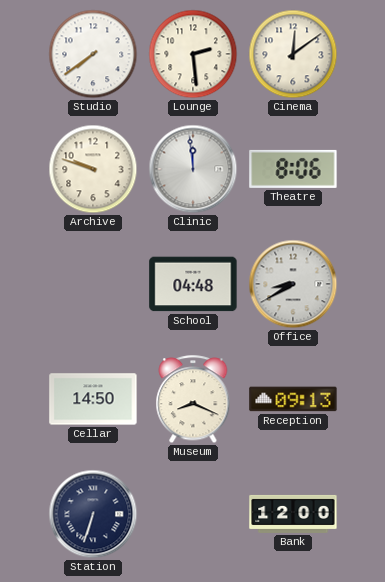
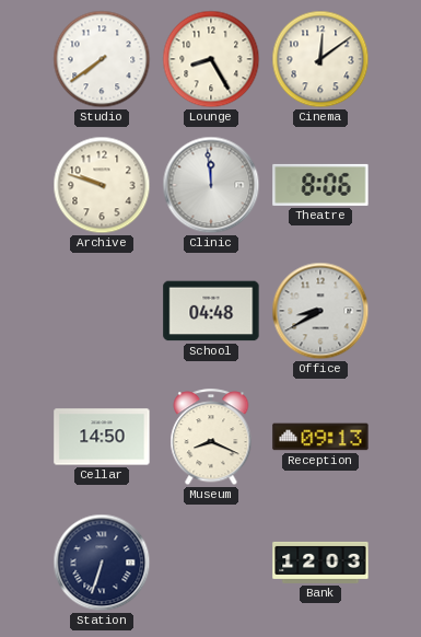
Lounge: 2:29 -> 8:25
Bank: 12:00 -> 12:03
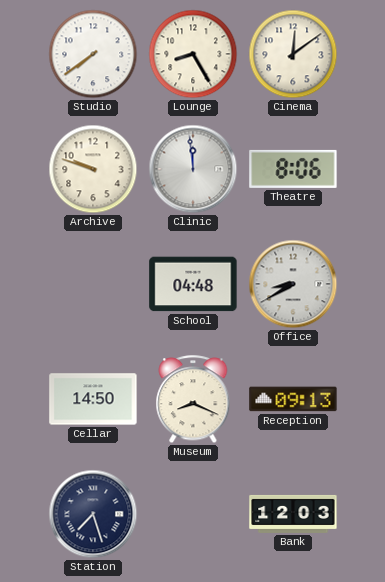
Station: 6:33 -> 7:27
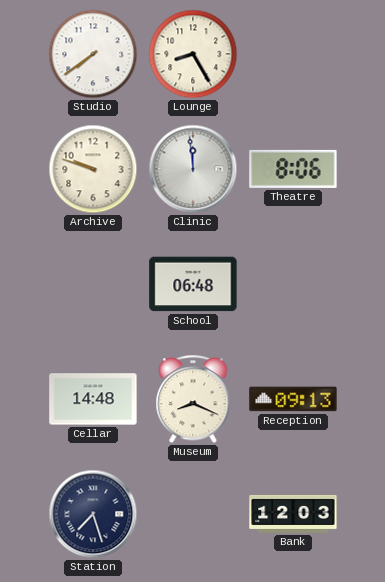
Cinema: 12:09 -> none
School: 04:48 -> 06:48
Office: 8:40 -> none
Cellar: 14:50 -> 14:48
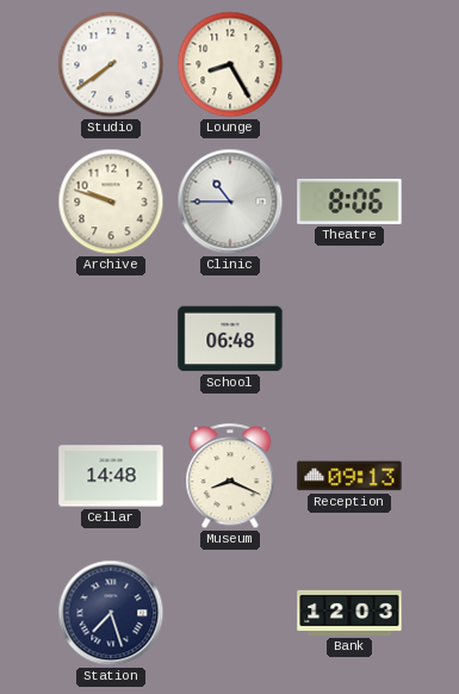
Clinic: 11:59 -> 10:45
